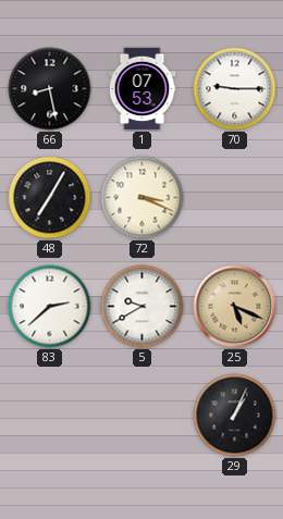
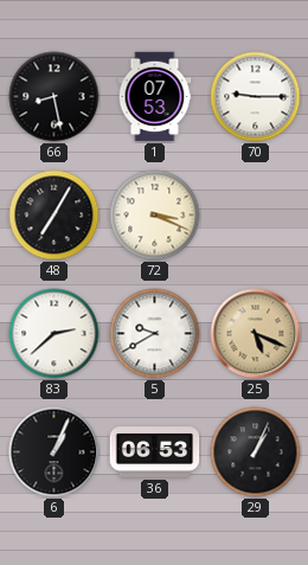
6: none -> 1:04
36: none -> 06:53
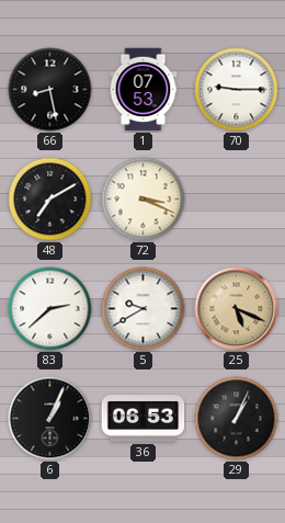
48: 7:05 -> 7:10
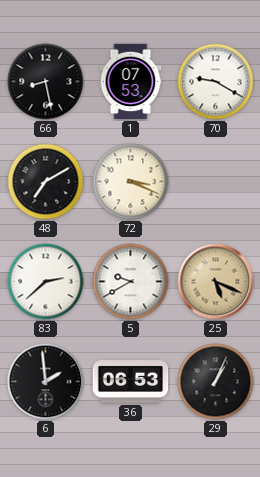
70: 9:15 -> 9:20
6: 1:04 -> 1:59
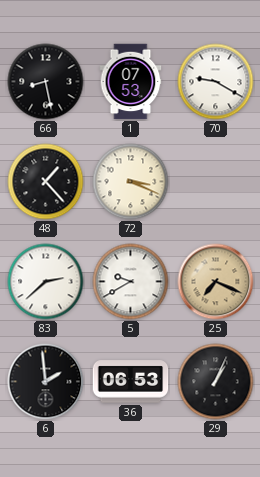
48: 7:10 -> 1:23
25: 5:19 -> 7:19
